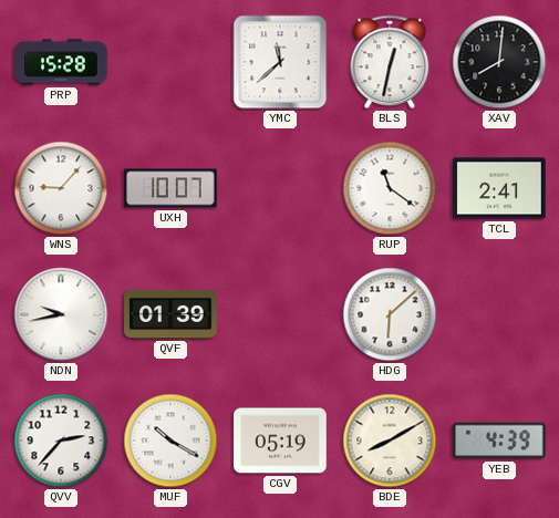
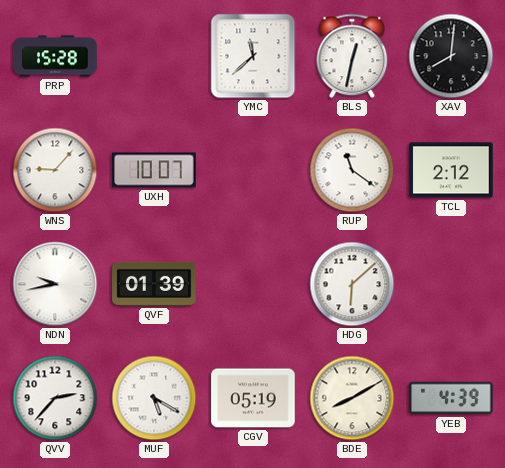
TCL: 2:41 -> 2:12
MUF: 10:20 -> 5:20
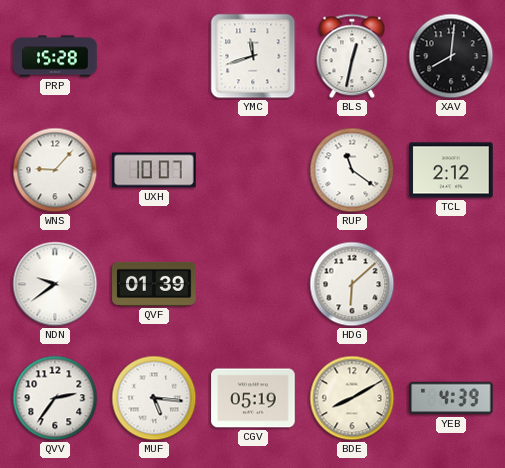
YMC: 11:38 -> 11:42
NDN: 9:43 -> 9:39
QVV: 2:37 -> 2:36
MUF: 5:20 -> 5:16
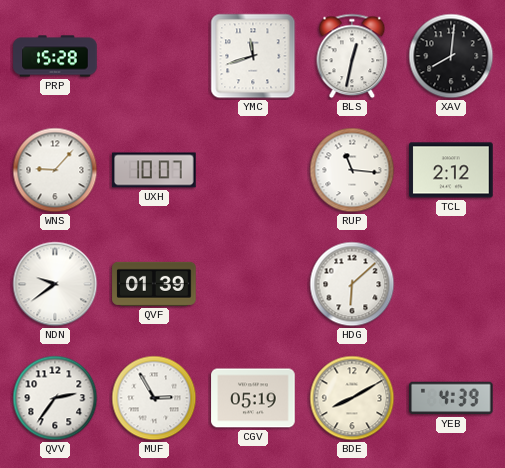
RUP: 11:21 -> 11:16
MUF: 5:16 -> 2:55
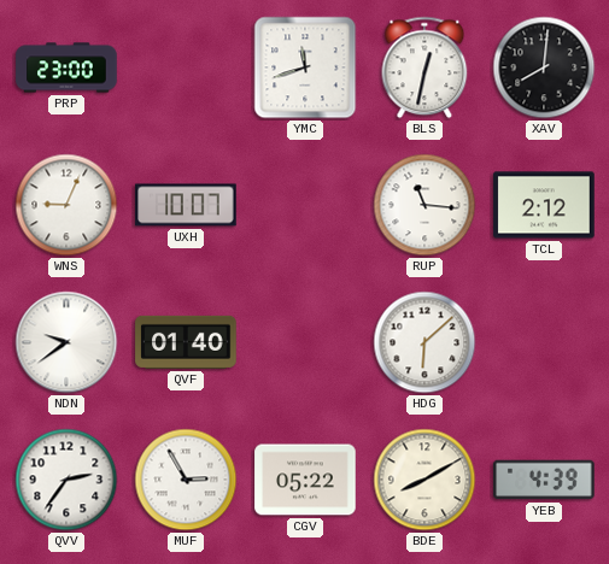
PRP: 15:28 -> 23:00
WNS: 9:07 -> 9:04
QVF: 01:39 -> 01:40
CGV: 05:19 -> 05:22
